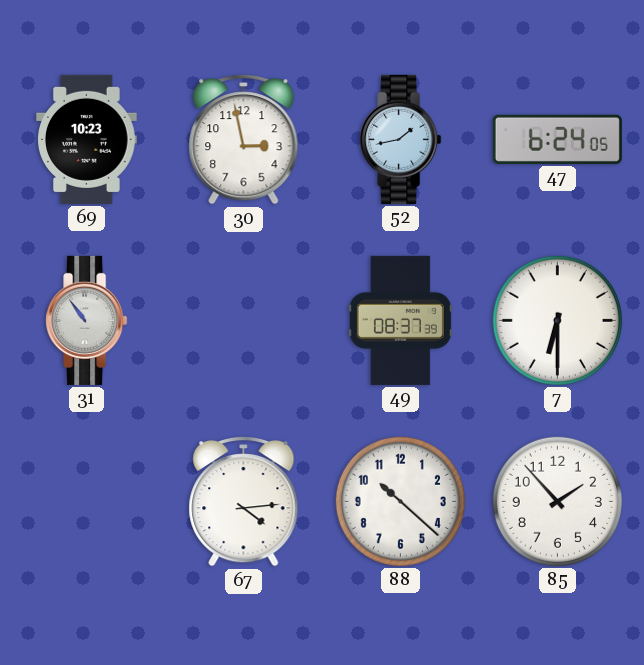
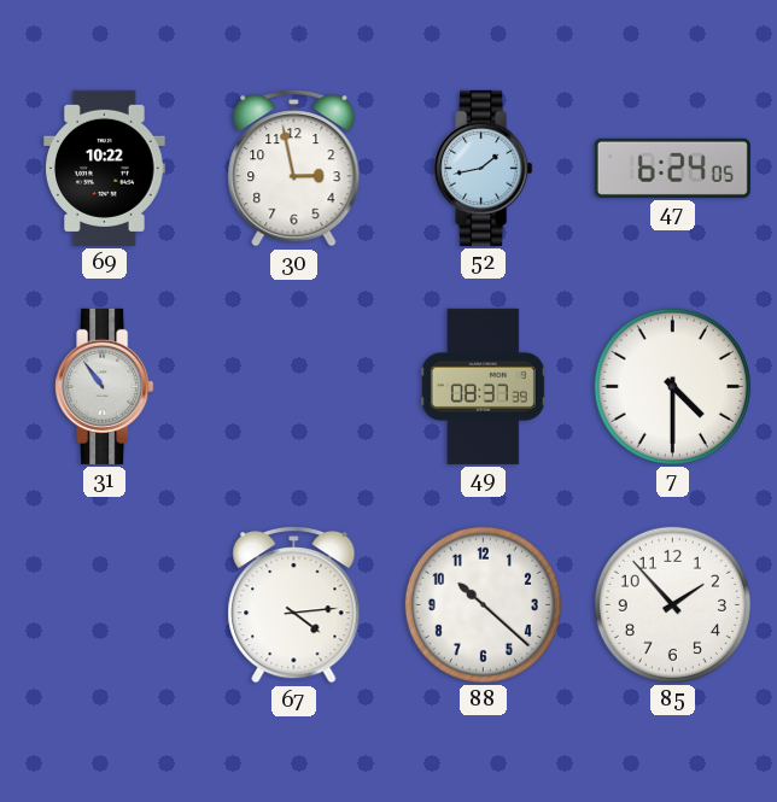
69: 10:23 -> 10:22
7: 6:30 -> 4:30
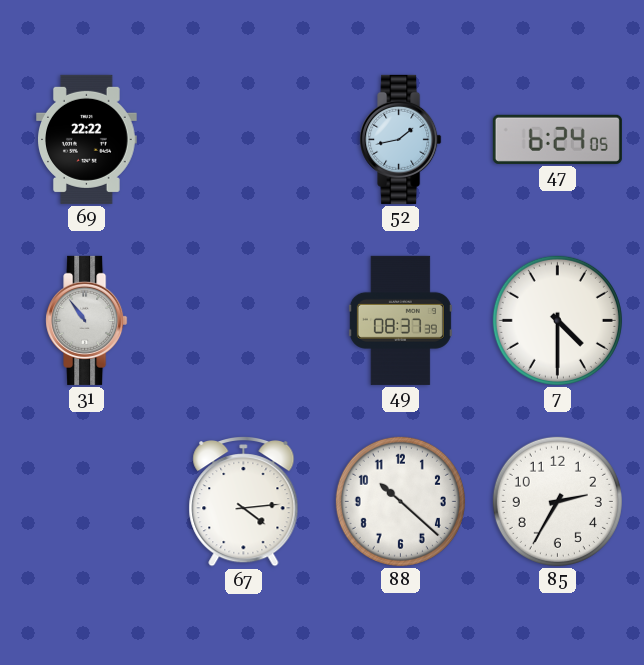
69: 10:22 -> 22:22
30: 2:58 -> none
85: 1:53 -> 2:35
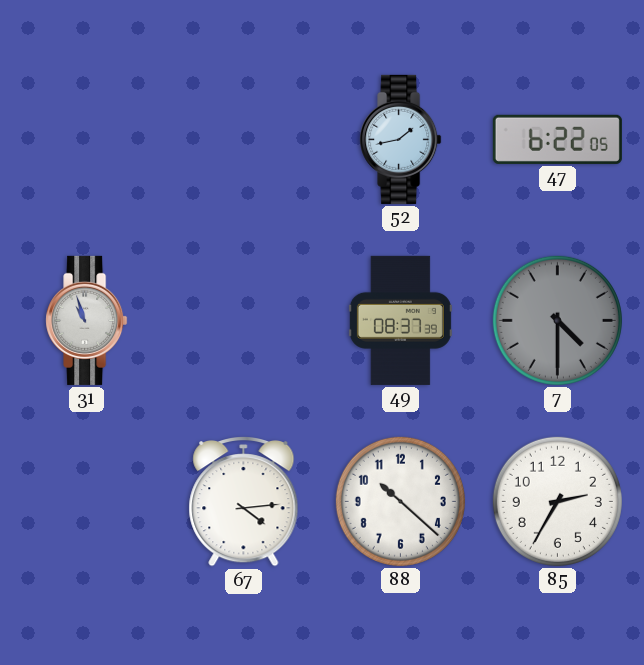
69: 22:22 -> none
47: 6:24 -> 6:22
31: 10:54 -> 10:57
7 dial: white -> grey
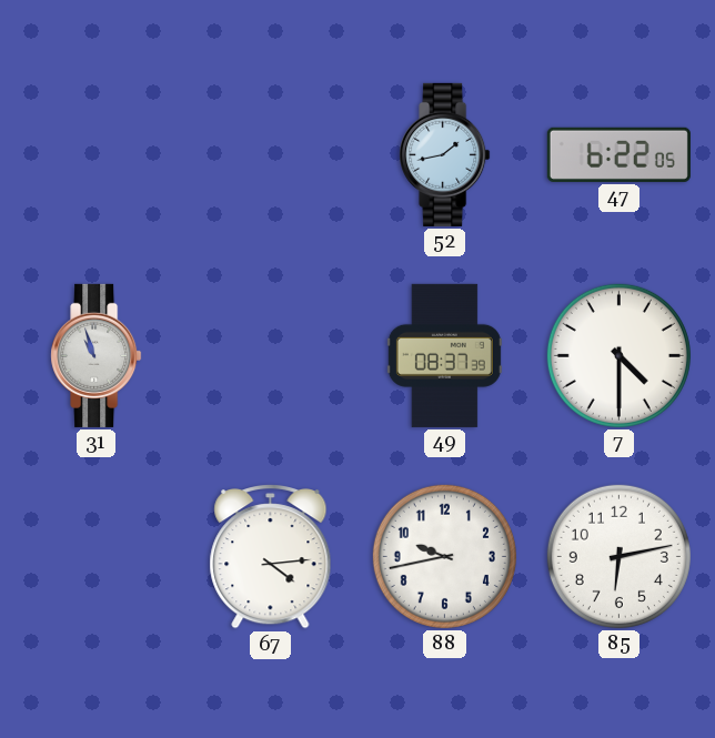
7 dial: grey -> white
88: 10:22 -> 9:43
85: 2:35 -> 6:13
